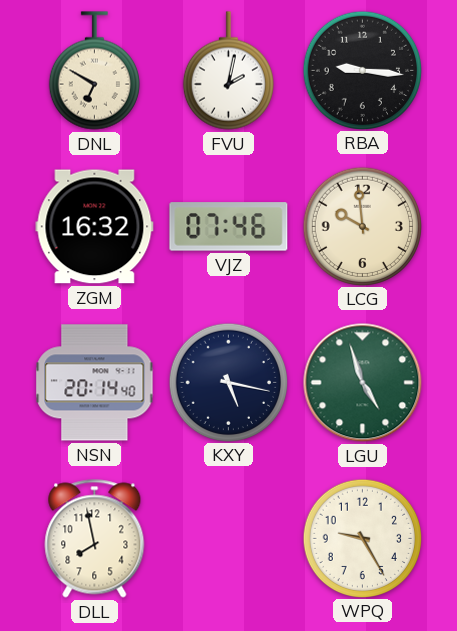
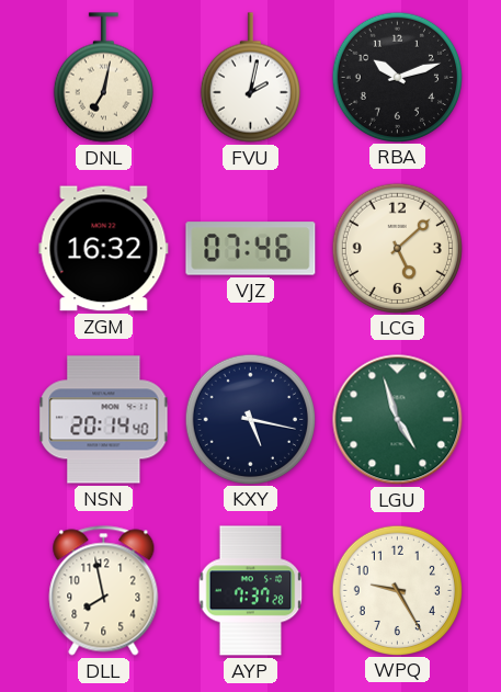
DNL: 6:50 -> 7:02
RBA: 9:16 -> 10:12
LCG: 9:59 -> 5:08
AYP: none -> 7:37
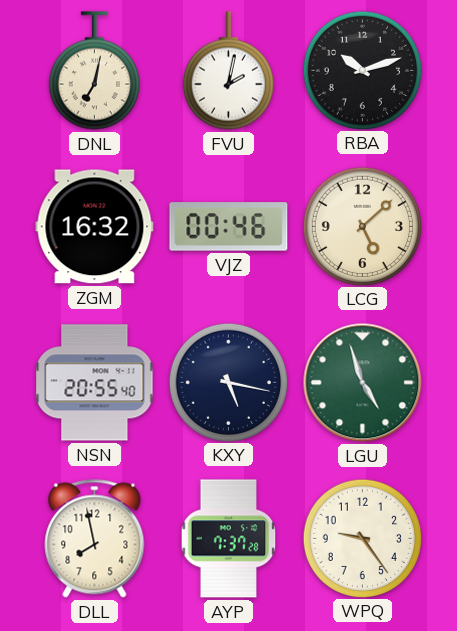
VJZ: 07:46 -> 00:46
NSN: 20:14 -> 20:55
WPQ: 9:25 -> 9:24
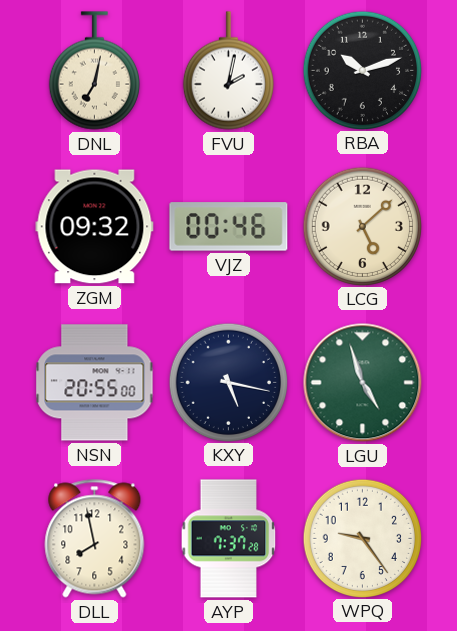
ZGM: 16:32 -> 09:32
NSN: 20:55:40 -> 20:55:00
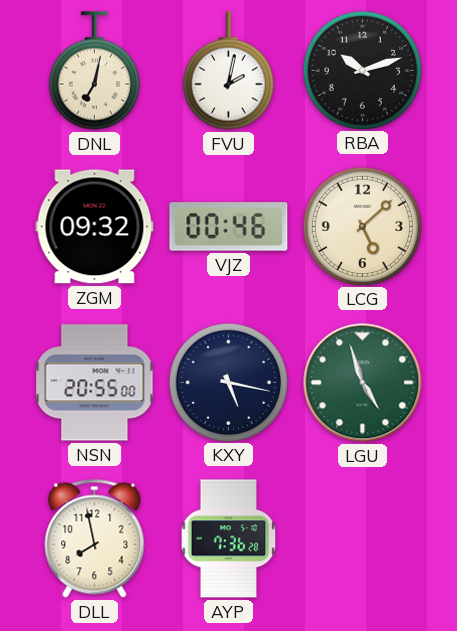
AYP: 7:37 -> 7:36
WPQ: 9:24 -> none
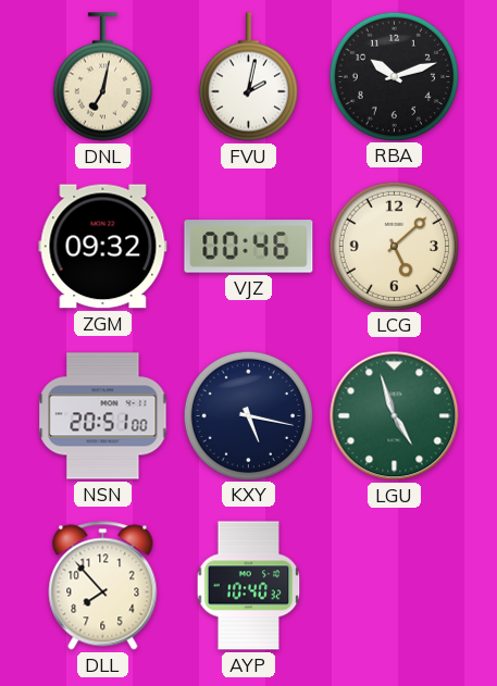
NSN: 20:55 -> 20:51
DLL: 7:58 -> 7:53
AYP: 7:36 -> 10:40
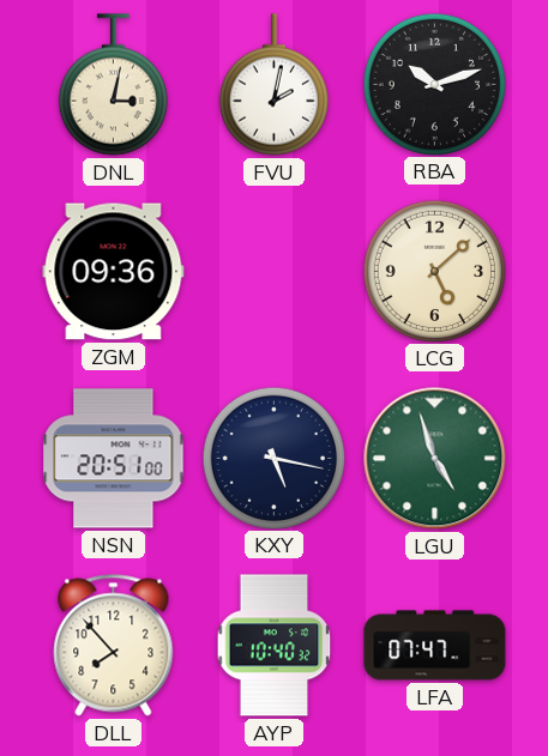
DNL: 7:02 -> 3:02
ZGM: 09:32 -> 09:36
VJZ: 00:46 -> none
LFA: none -> 07:47
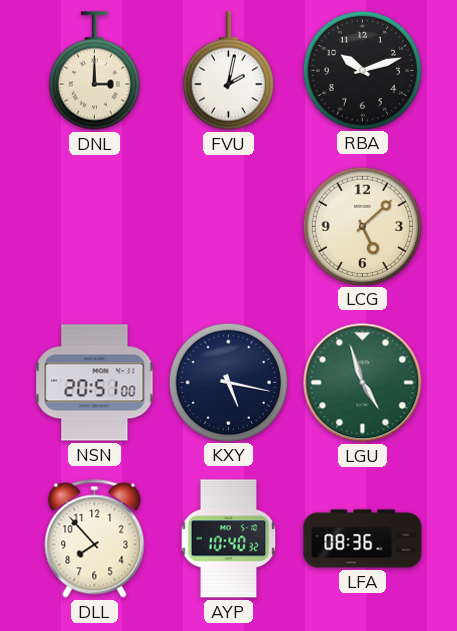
DNL: 3:02 -> 3:00
ZGM: 09:36 -> none
LFA: 07:47 -> 08:36
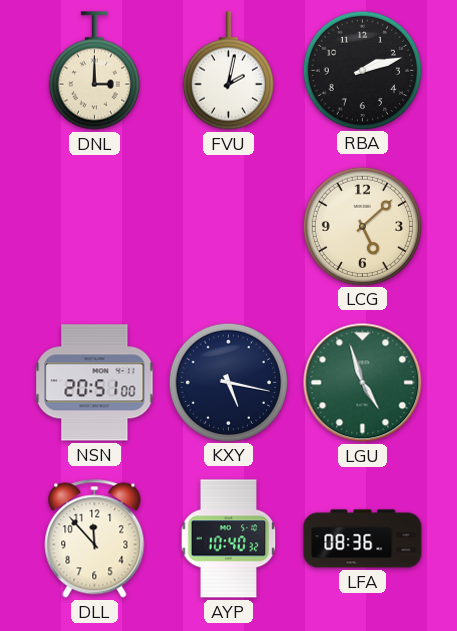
RBA: 10:12 -> 2:12
DLL: 7:53 -> 11:53
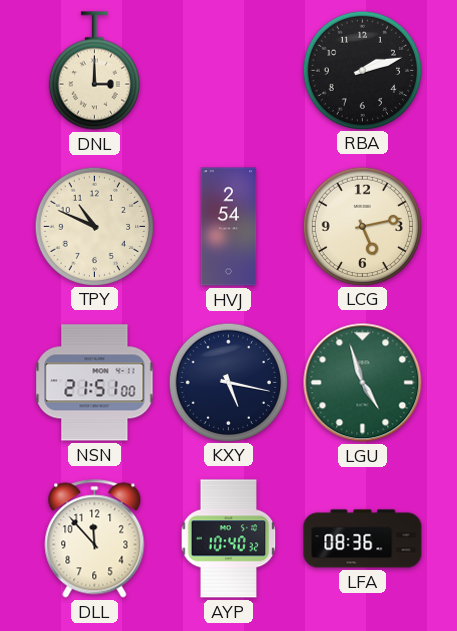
FVU: 2:02 -> none
TPY: none -> 10:49
HVJ: none -> 2:54
LCG: 5:08 -> 5:13
NSN: 20:51 -> 21:51
